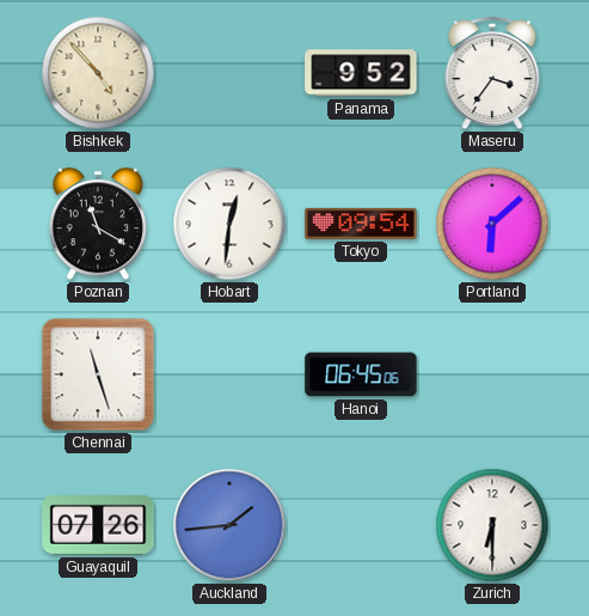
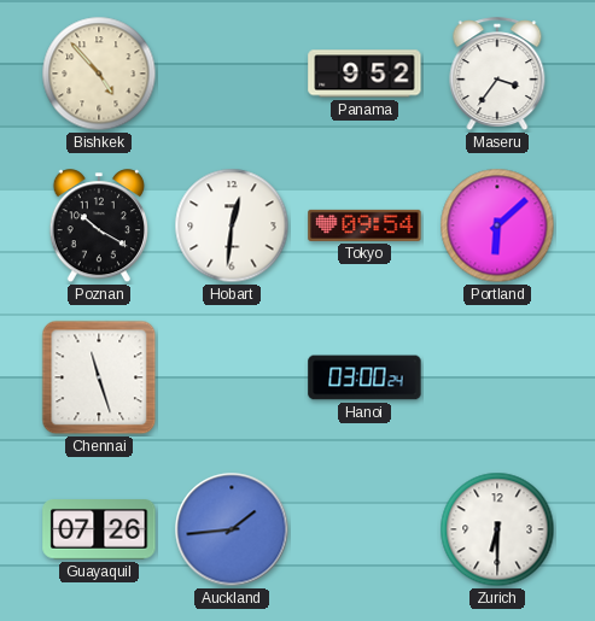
Poznan: 11:20 -> 10:20
Hanoi: 06:45 -> 03:00
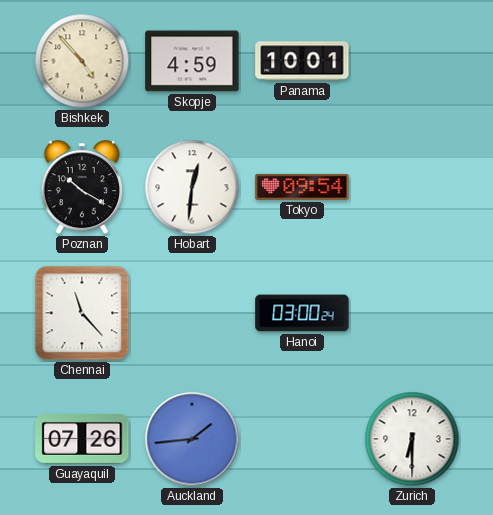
Skopje: none -> 4:59
Panama: 9:52 -> 10:01
Maseru: 3:36 -> none
Portland: 6:08 -> none
Chennai: 11:27 -> 11:23
